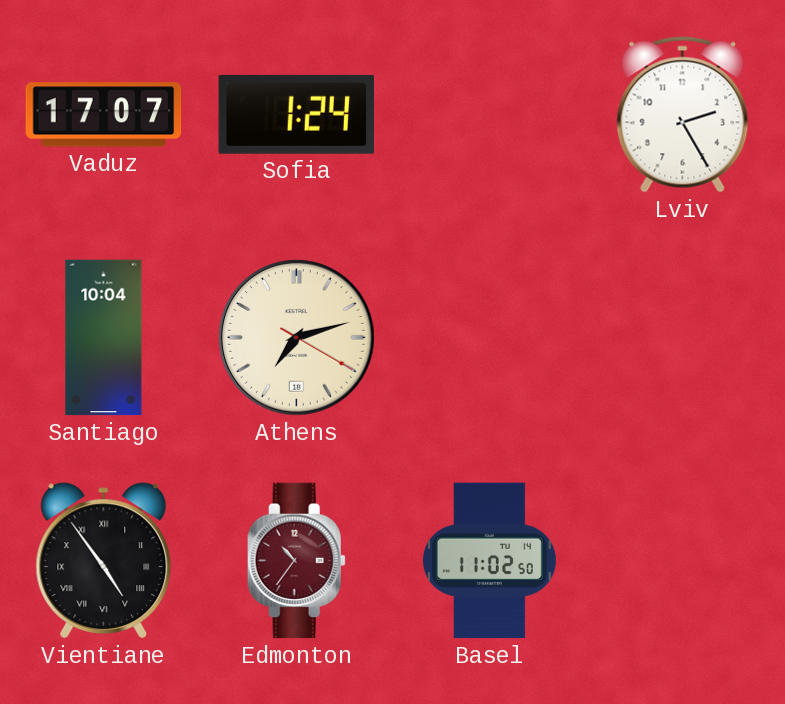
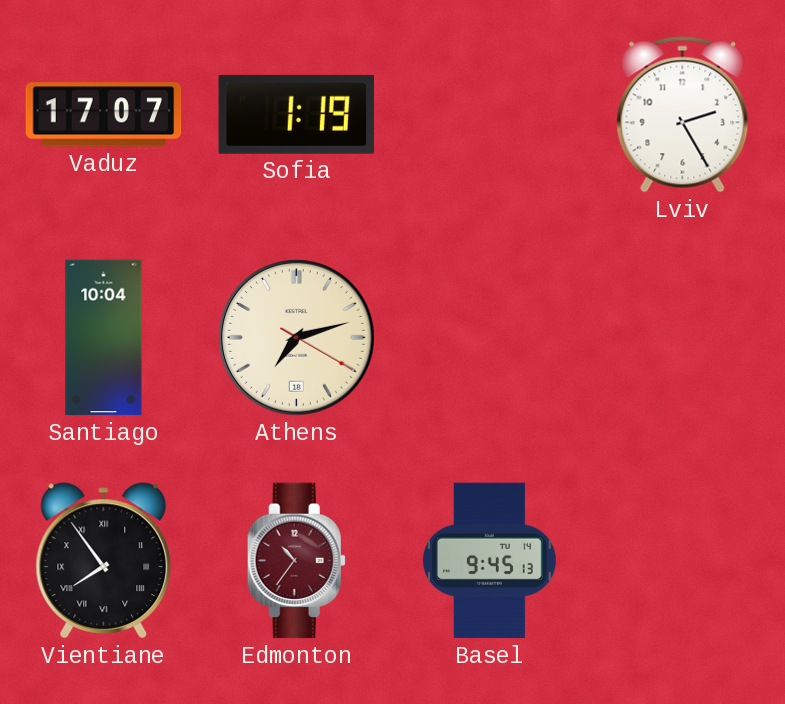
Sofia: 1:24 -> 1:19
Vientiane: 4:54 -> 7:54
Basel: 11:02 -> 9:45
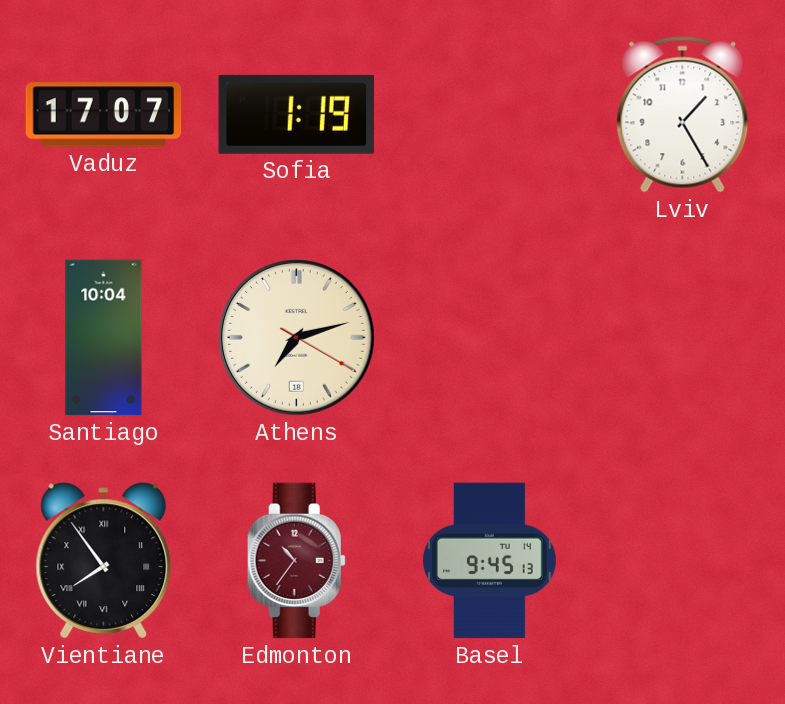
Lviv: 2:25 -> 1:25
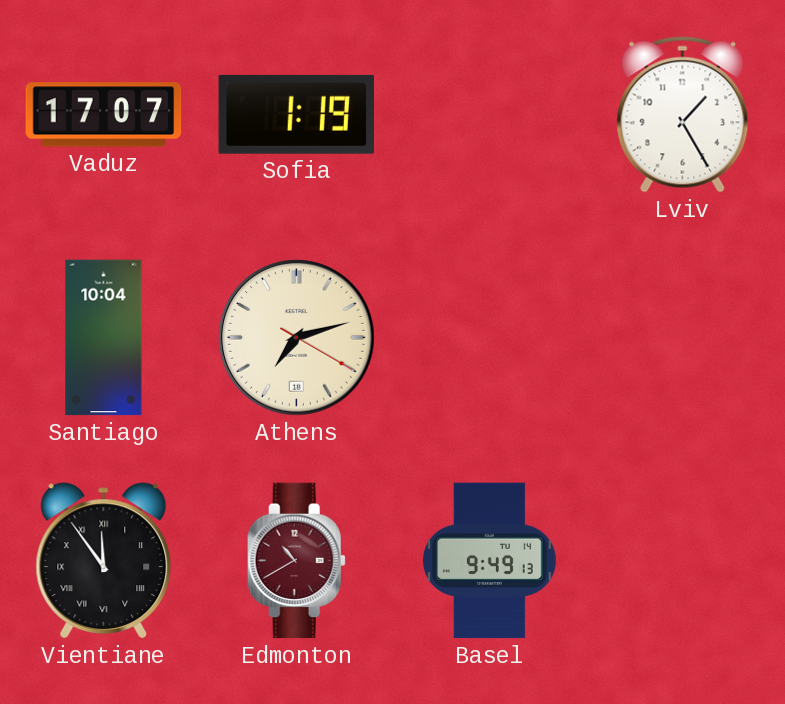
Vientiane: 7:54 -> 11:54
Edmonton: 10:36 -> 10:40
Basel: 9:45 -> 9:49
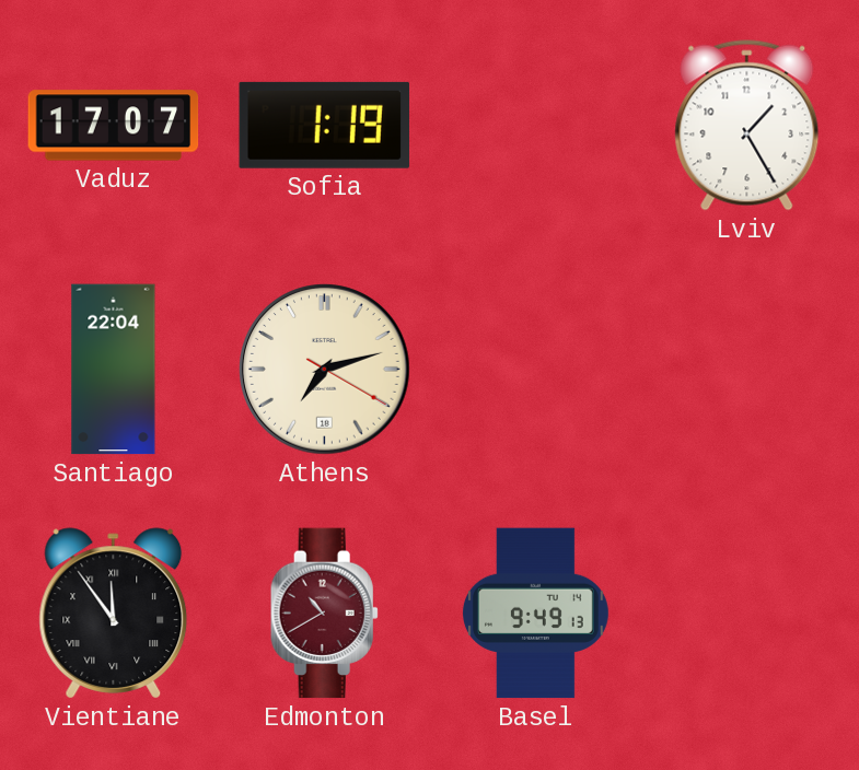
Santiago: 10:04 -> 22:04
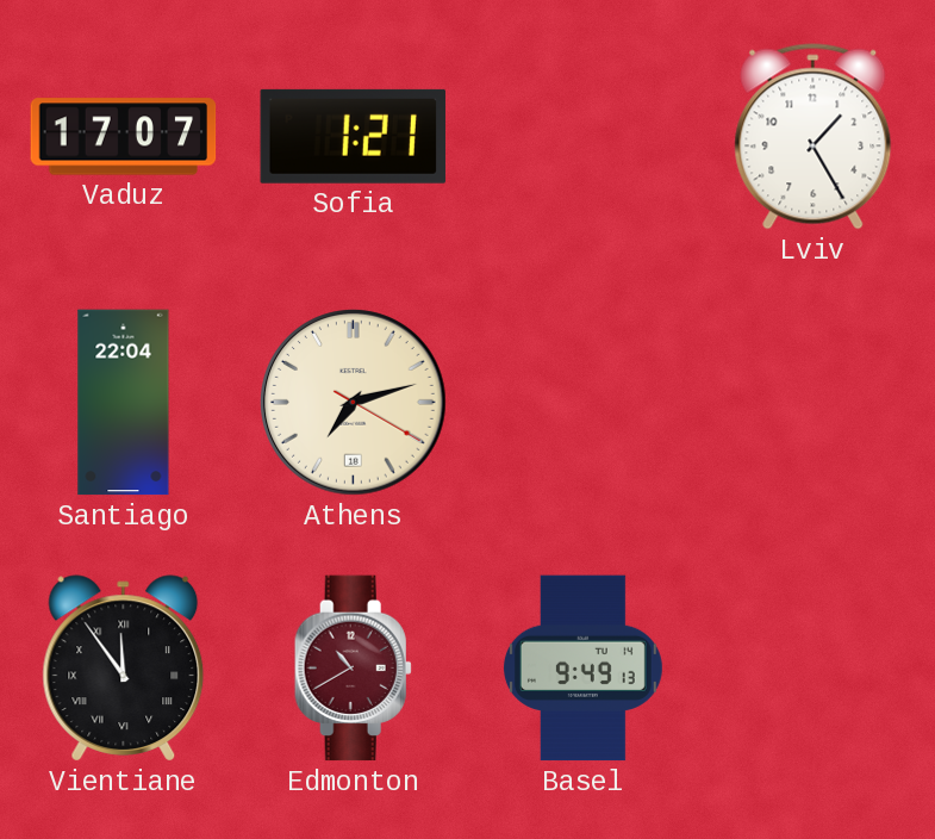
Sofia: 1:19 -> 1:21
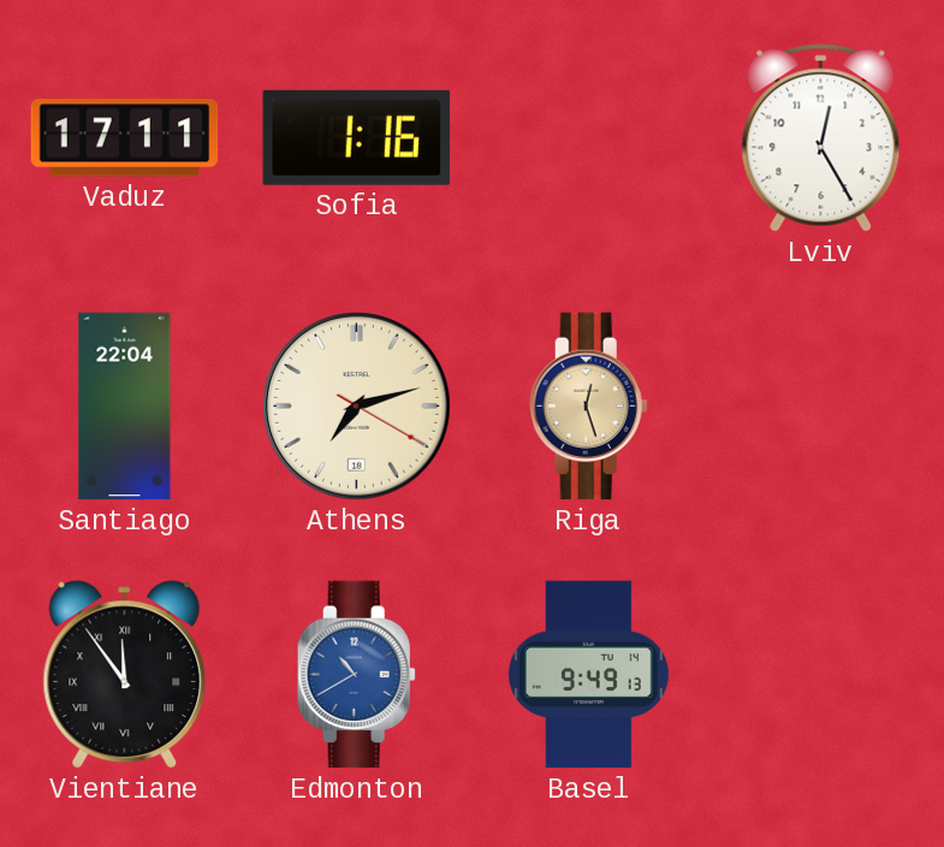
Vaduz: 17:07 -> 17:11
Sofia: 1:21 -> 1:16
Lviv: 1:25 -> 12:25
Riga: none -> 12:27
Edmonton dial: burgundy -> blue
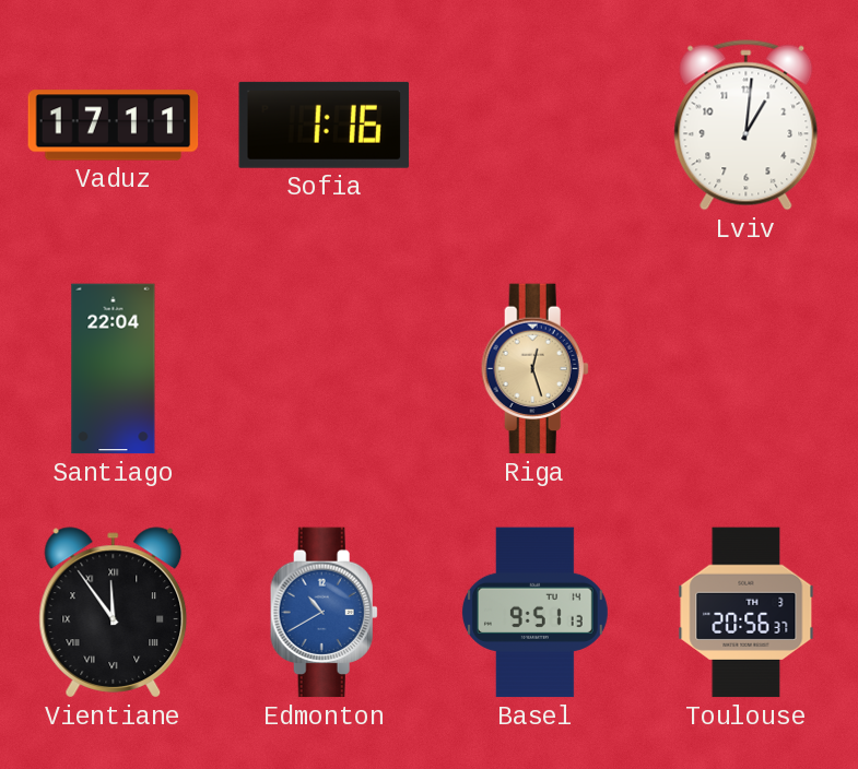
Lviv: 12:25 -> 1:01
Athens: 7:12 -> none
Basel: 9:49 -> 9:51
Toulouse: none -> 20:56
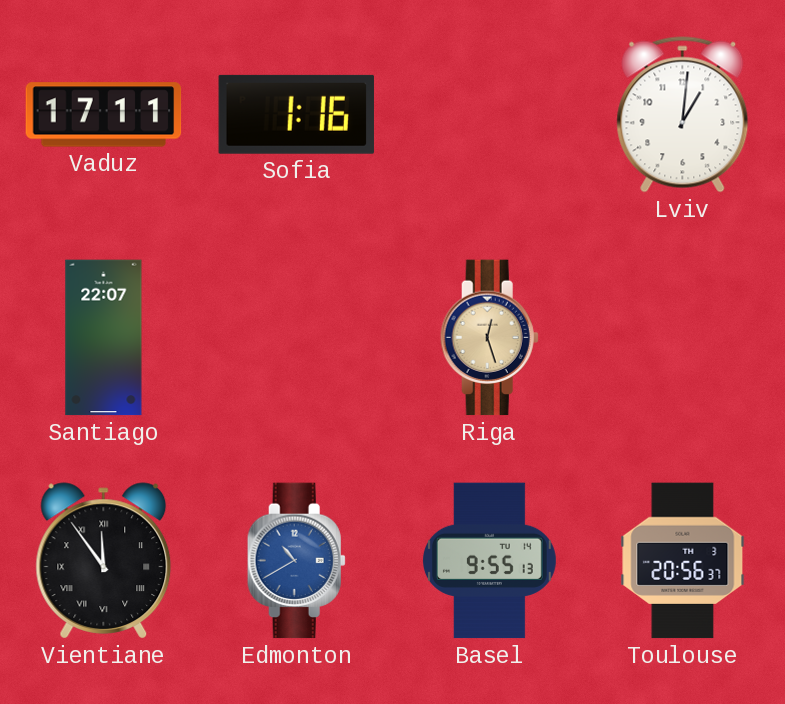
Santiago: 22:04 -> 22:07
Basel: 9:51 -> 9:55
